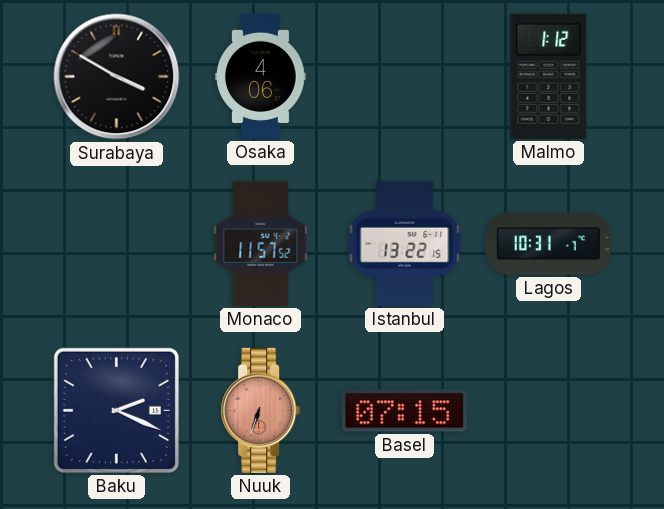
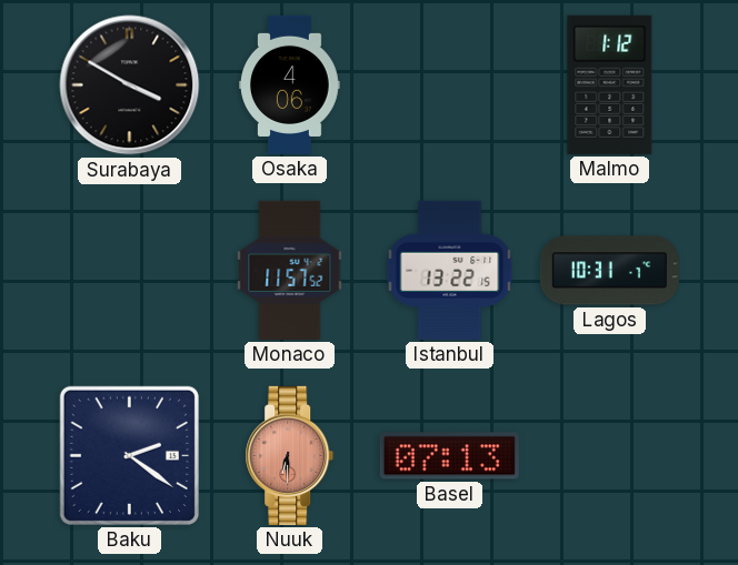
Baku: 2:19 -> 2:21
Nuuk: 6:33 -> 6:30
Basel: 07:15 -> 07:13
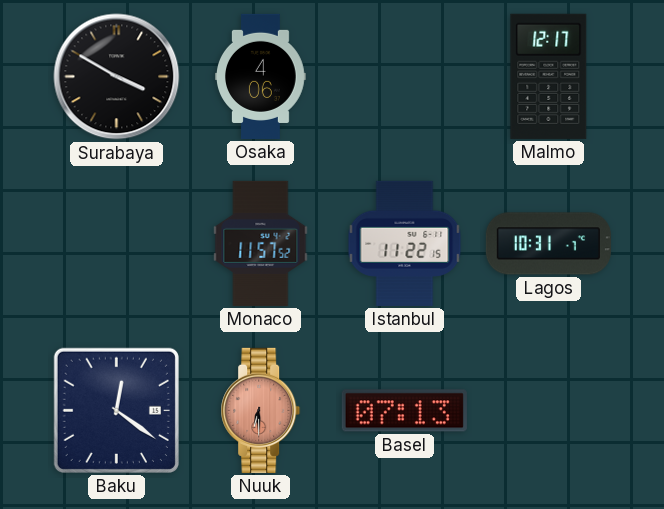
Malmo: 1:12 -> 12:17
Istanbul: 13:22 -> 11:22
Baku: 2:21 -> 12:21
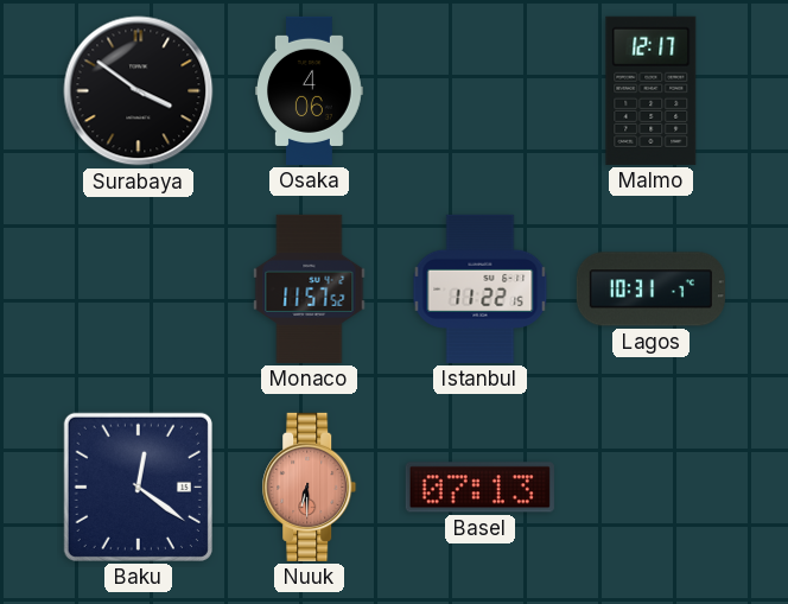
Surabaya: 3:50 -> 3:51
